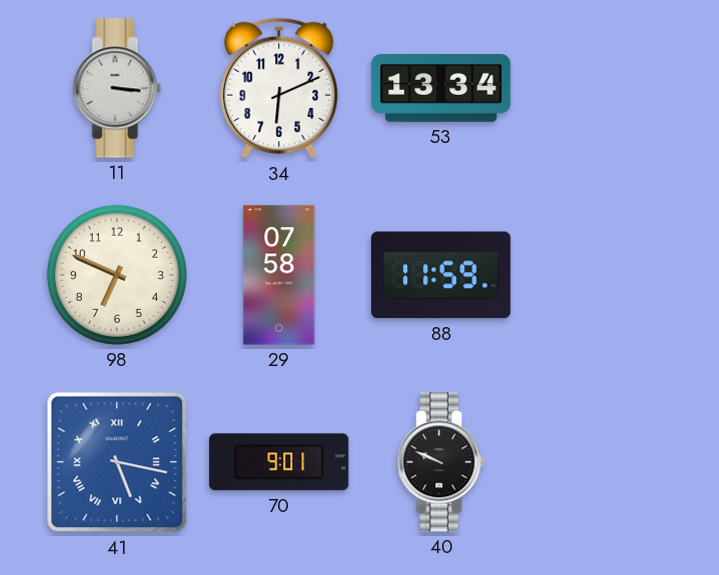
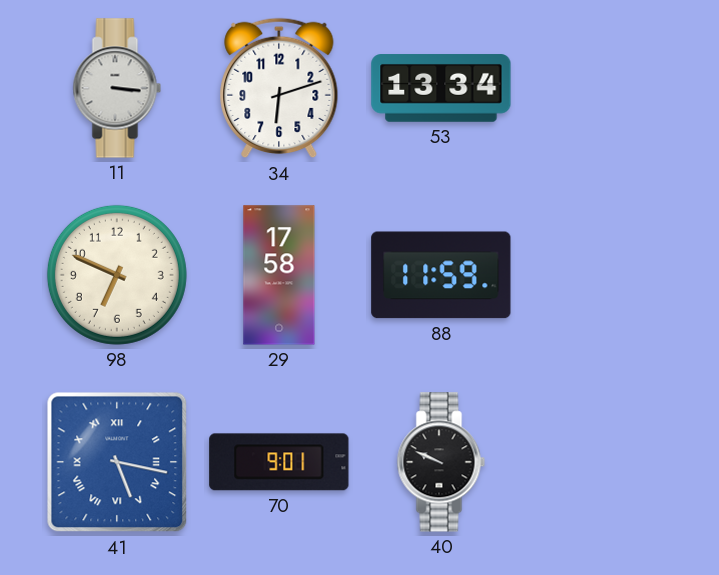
34: 6:11 -> 6:12
29: 07:58 -> 17:58
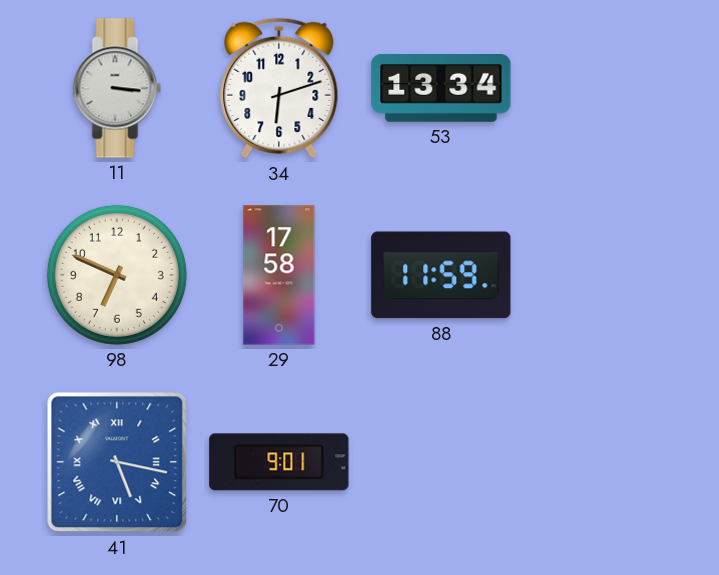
40: 9:49 -> none
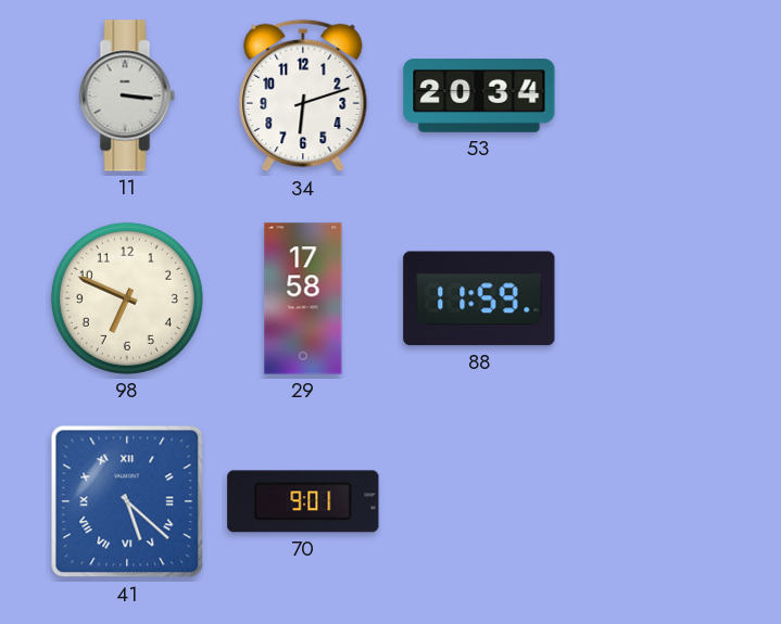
53: 13:34 -> 20:34
41: 5:17 -> 5:22
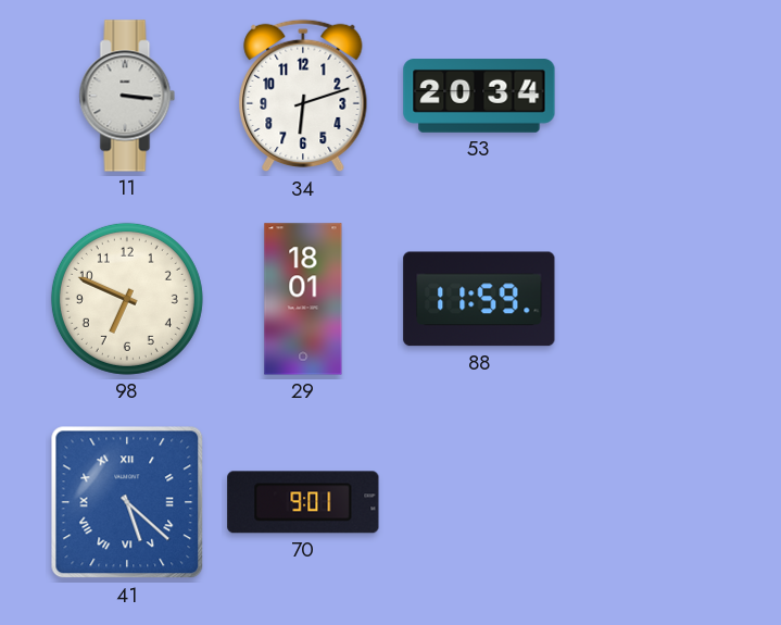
29: 17:58 -> 18:01
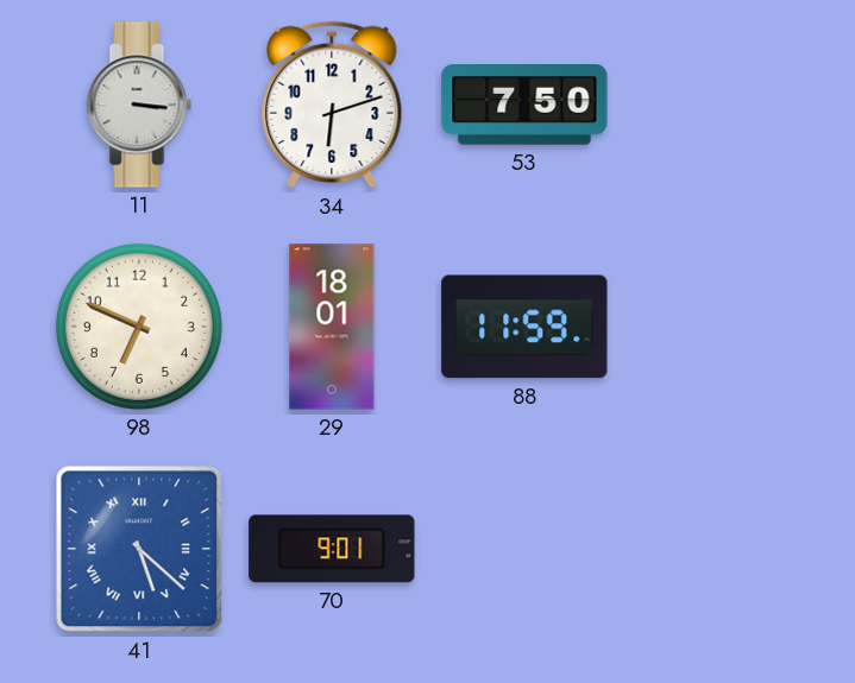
53: 20:34 -> 7:50
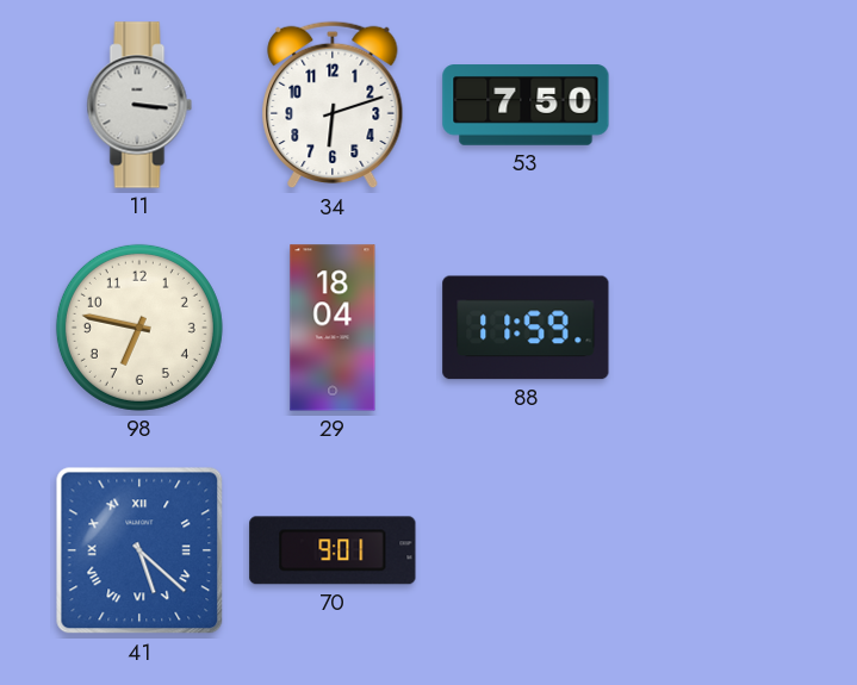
98: 6:49 -> 6:47
29: 18:01 -> 18:04
